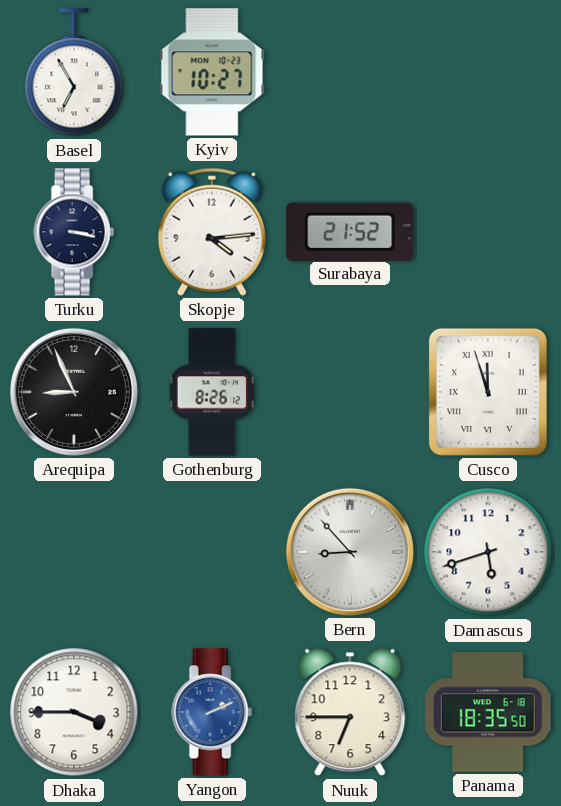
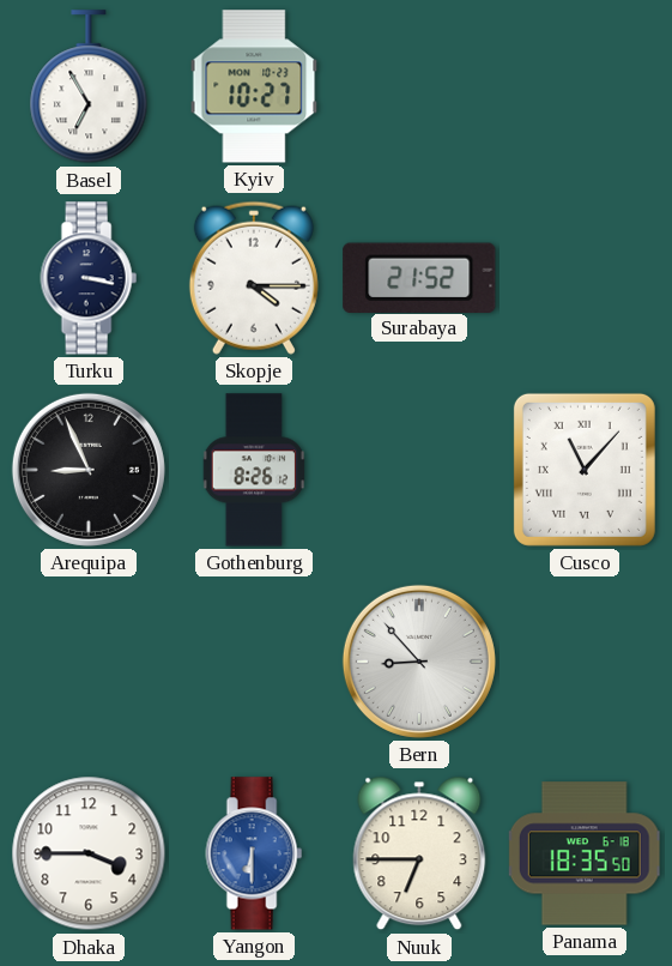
Skopje: 4:14 -> 4:15
Cusco: 11:57 -> 11:07
Damascus: 5:42 -> none
Yangon: 2:11 -> 6:30
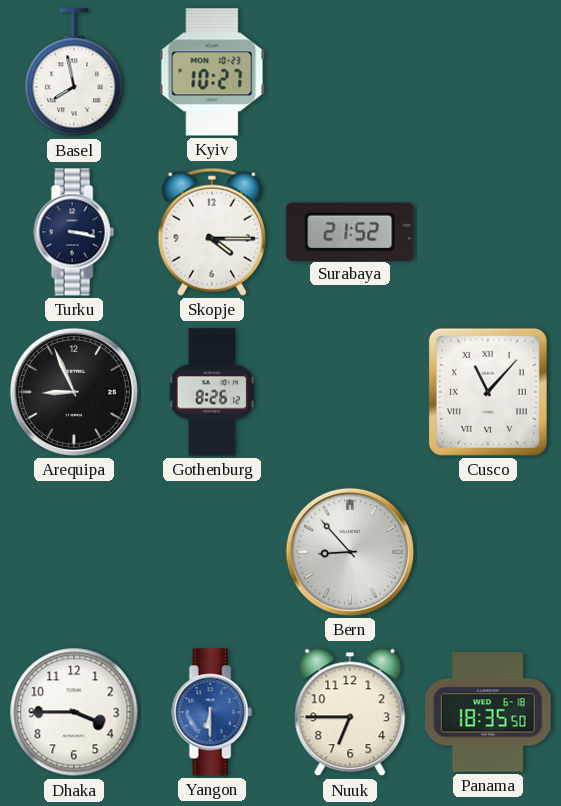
Basel: 6:55 -> 7:58
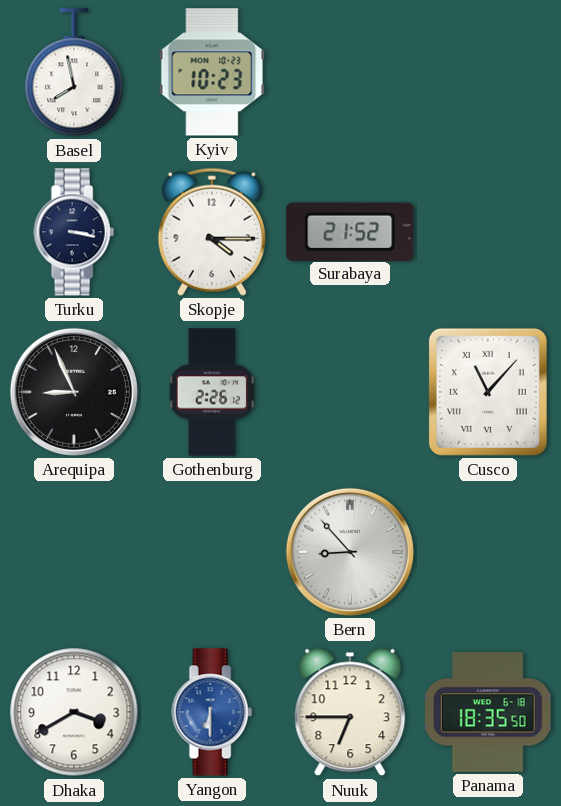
Kyiv: 10:27 -> 10:23
Gothenburg: 8:26 -> 2:26
Dhaka: 3:45 -> 3:40
